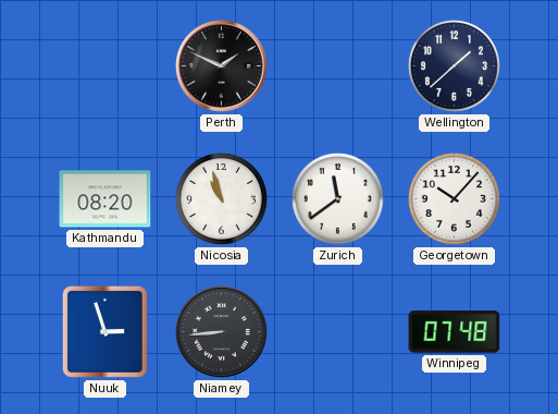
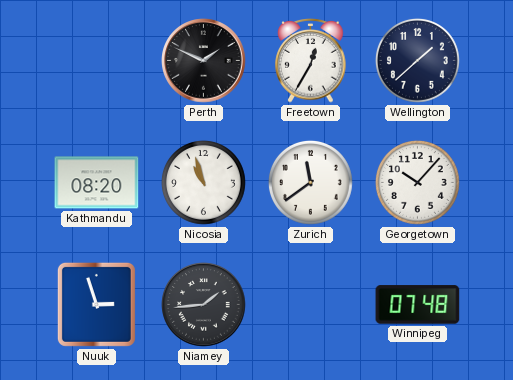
Freetown: none -> 12:35
Niamey: 8:44 -> 1:44
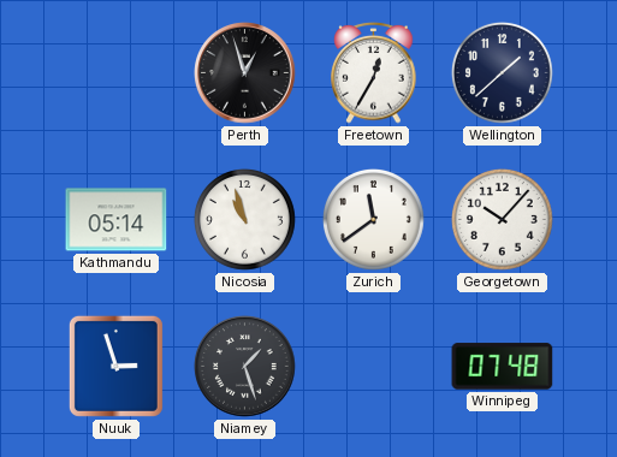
Perth: 1:49 -> 12:57
Kathmandu: 08:20 -> 05:14
Niamey: 1:44 -> 1:27
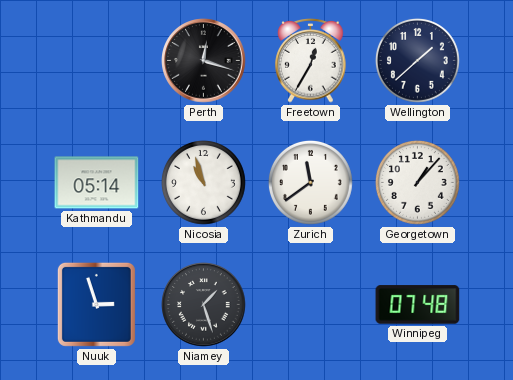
Perth: 12:57 -> 12:18
Georgetown: 10:07 -> 1:07
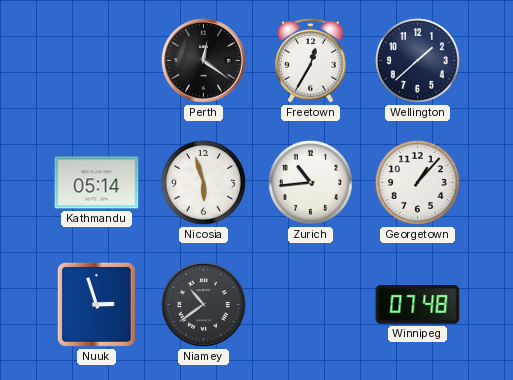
Perth: 12:18 -> 12:21
Nicosia: 10:57 -> 5:57
Zurich: 11:39 -> 10:44
Niamey: 1:27 -> 10:39
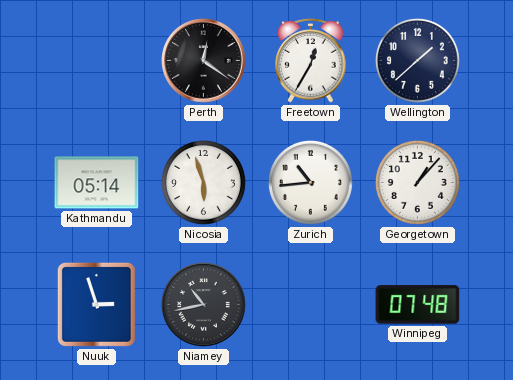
Niamey: 10:39 -> 10:43
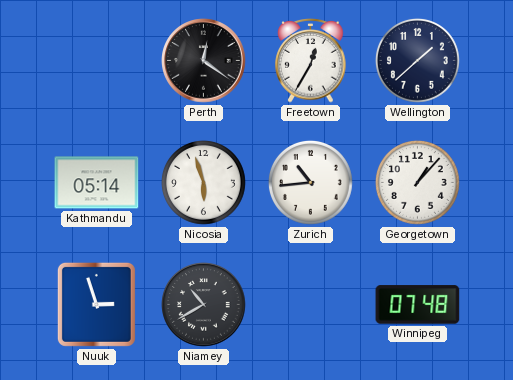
Niamey: 10:43 -> 10:40
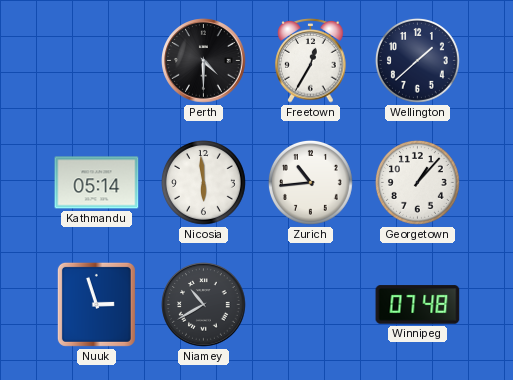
Perth: 12:21 -> 4:30
Nicosia: 5:57 -> 5:59
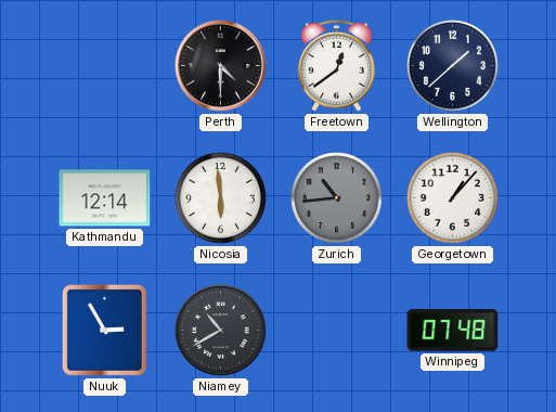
Freetown: 12:35 -> 12:39
Kathmandu: 05:14 -> 12:14
Zurich dial: white -> grey
Nuuk: 2:57 -> 2:55
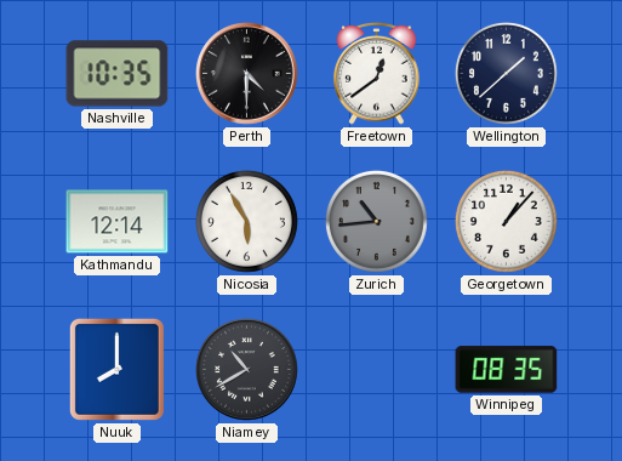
Nashville: none -> 10:35
Nicosia: 5:59 -> 5:55
Nuuk: 2:55 -> 8:00
Winnipeg: 07:48 -> 08:35
